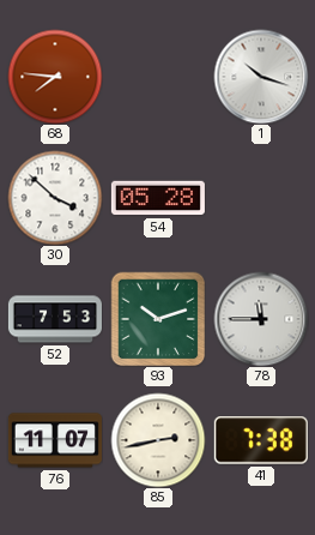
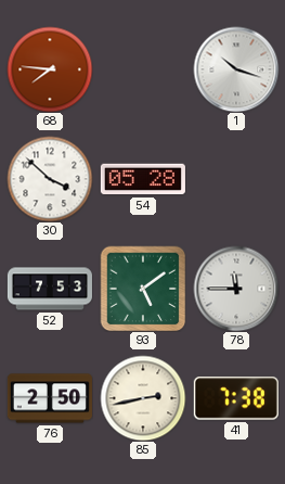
93: 10:12 -> 5:09
76: 11:07 -> 2:50
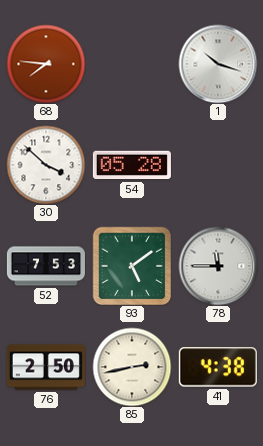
41: 7:38 -> 4:38
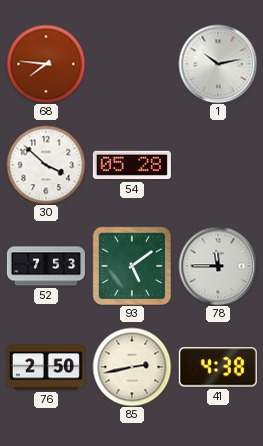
1: 10:18 -> 10:13
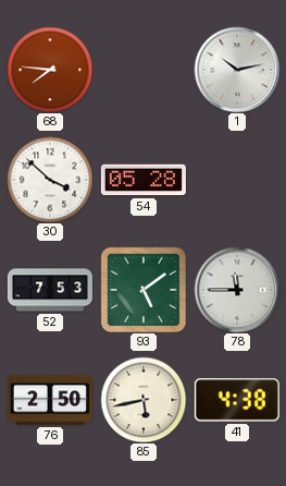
85: 2:43 -> 5:43
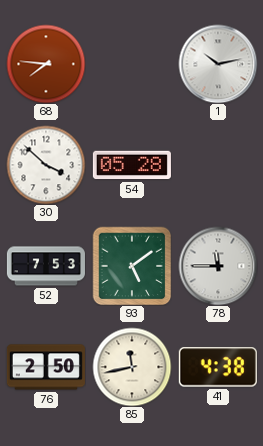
85: 5:43 -> 11:43
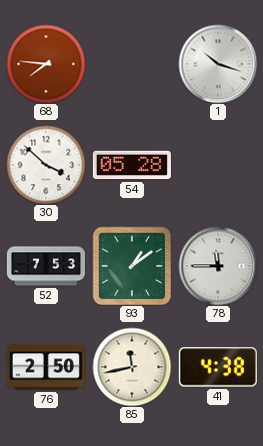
1: 10:13 -> 10:18
93: 5:09 -> 1:09
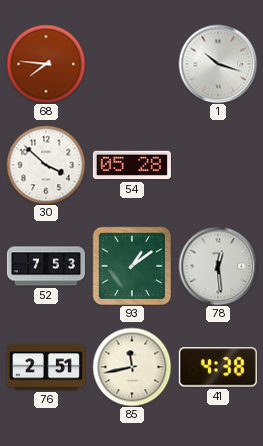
78: 11:45 -> 12:29
76: 2:50 -> 2:51
